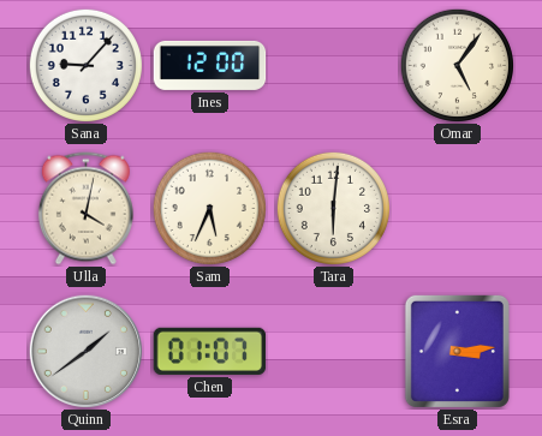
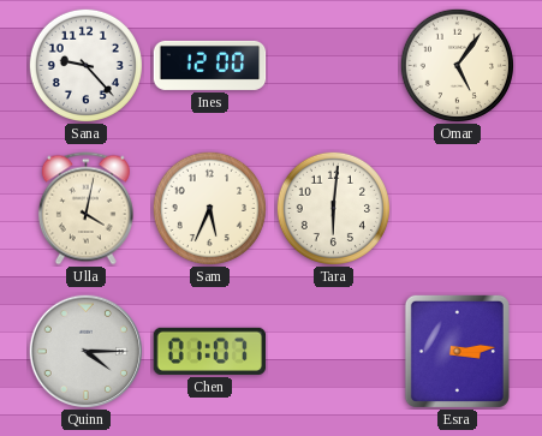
Sana: 9:07 -> 9:23
Quinn: 1:39 -> 4:15
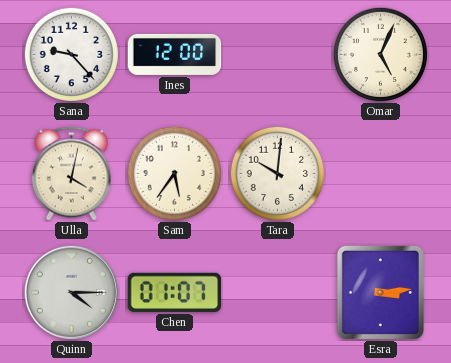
Omar: 5:06 -> 5:04
Sam: 5:34 -> 5:36
Tara: 6:01 -> 10:01
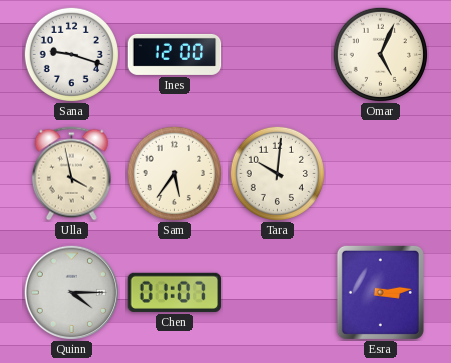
Sana: 9:23 -> 9:18
Ulla: 4:02 -> 3:58
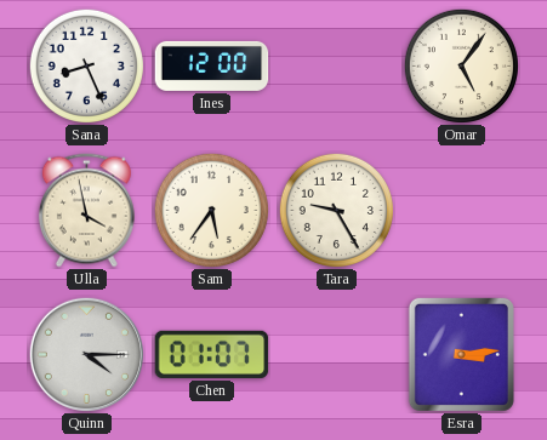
Sana: 9:18 -> 8:26
Omar: 5:04 -> 5:06
Tara: 10:01 -> 9:25
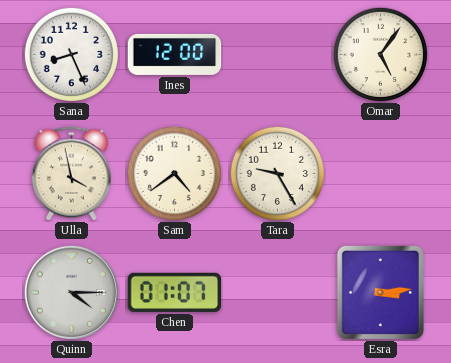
Sam: 5:36 -> 4:39
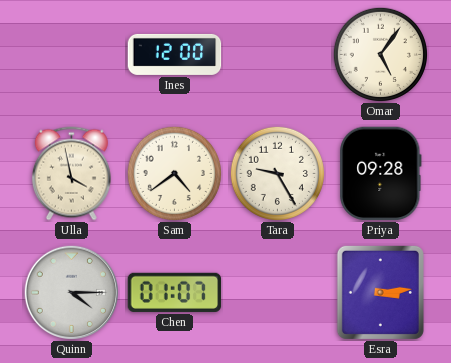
Sana: 8:26 -> none
Priya: none -> 09:28
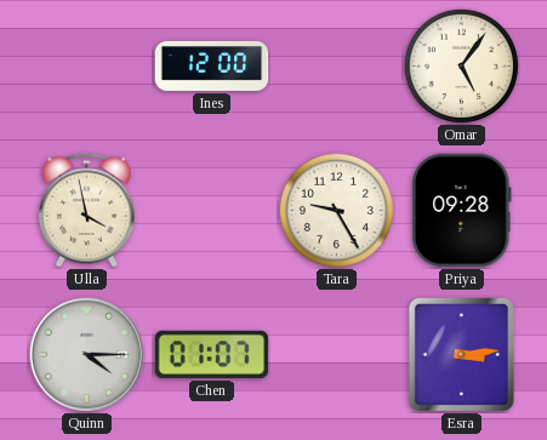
Sam: 4:39 -> none
